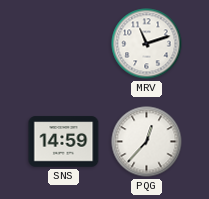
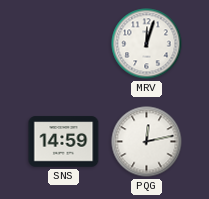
MRV: 11:12 -> 12:03
PQG: 12:37 -> 12:13
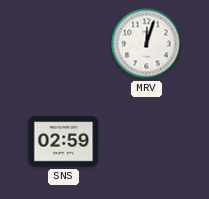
SNS: 14:59 -> 02:59
PQG: 12:13 -> none
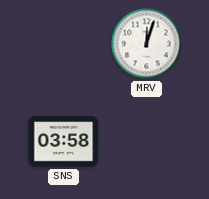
SNS: 02:59 -> 03:58
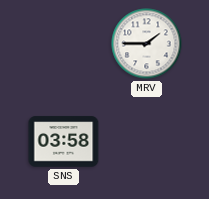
MRV: 12:03 -> 1:45
